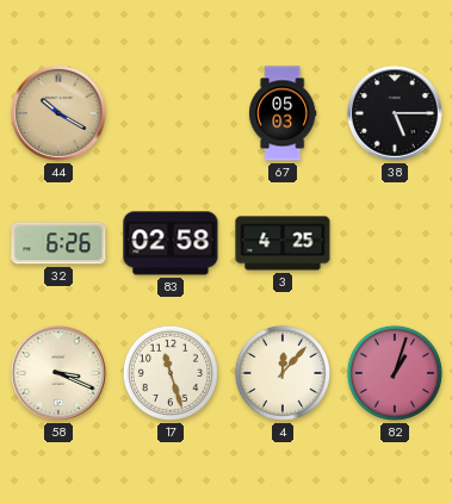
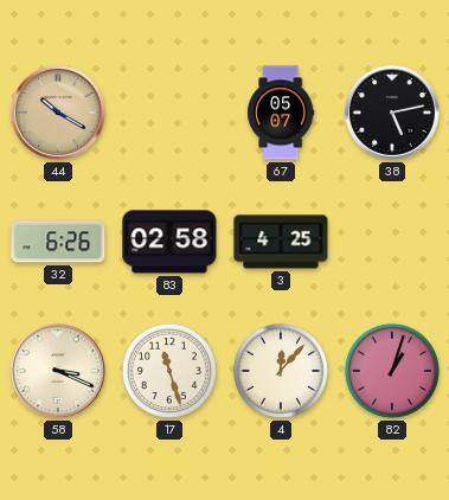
67: 05:03 -> 05:07
38: 5:15 -> 5:13
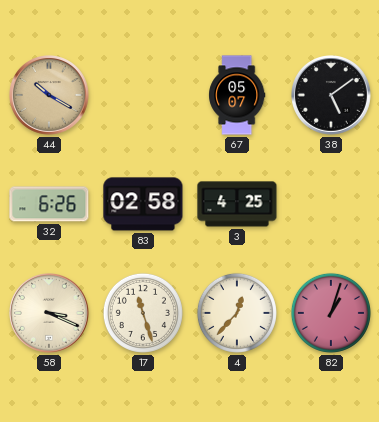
38: 5:13 -> 5:09
4: 12:07 -> 12:37
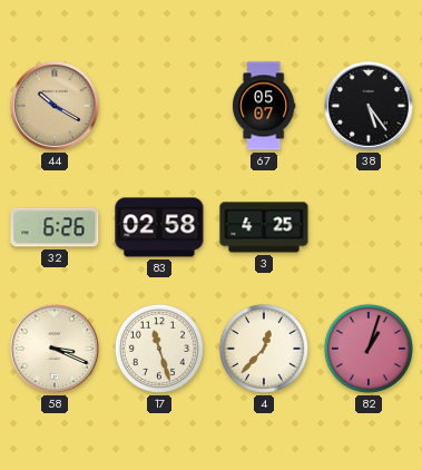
38: 5:09 -> 5:24
